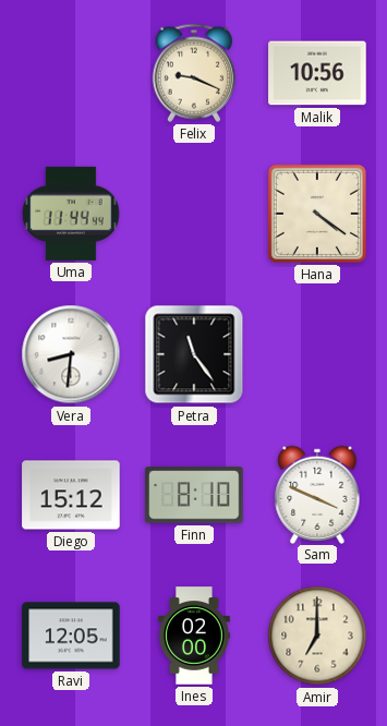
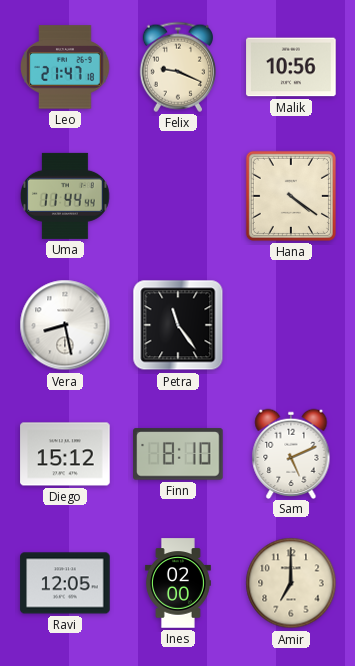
Leo: none -> 21:47
Vera: 8:31 -> 8:28
Sam: 3:49 -> 5:11
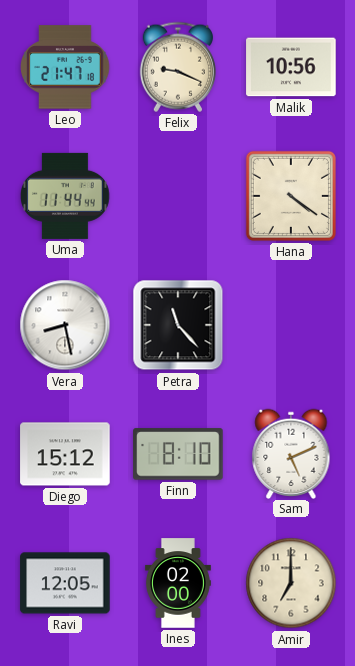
Petra: 11:24 -> 11:23
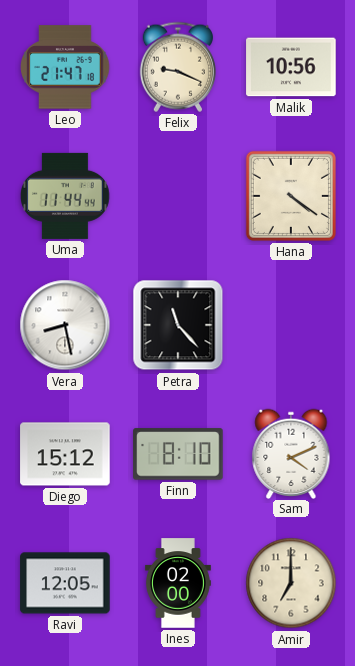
Sam: 5:11 -> 4:11
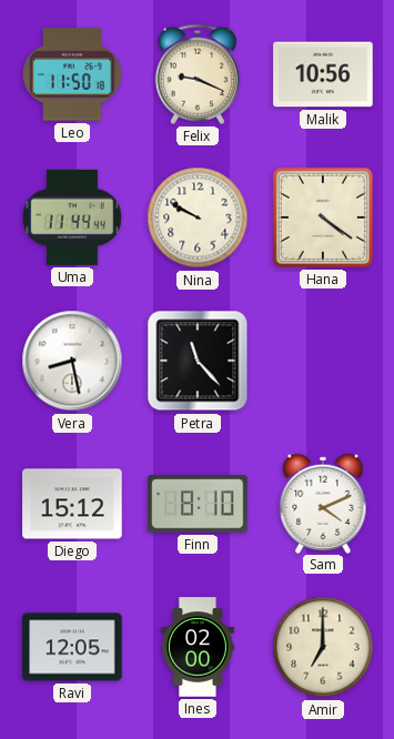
Leo: 21:47 -> 11:50
Nina: none -> 9:50
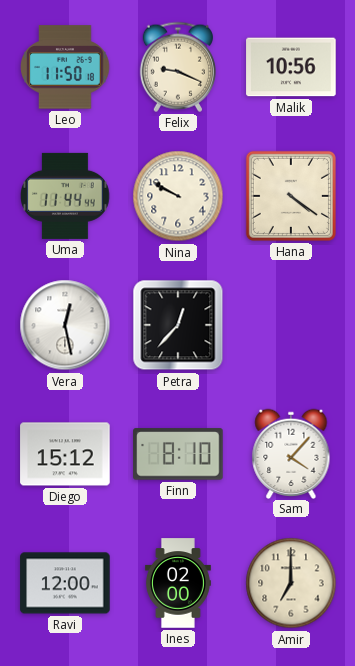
Vera: 8:28 -> 12:28
Petra: 11:23 -> 12:37
Sam: 4:11 -> 4:07
Ravi: 12:05 -> 12:00
